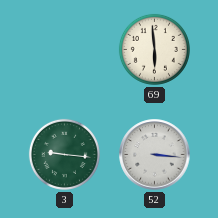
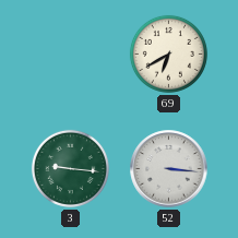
69: 5:59 -> 6:40
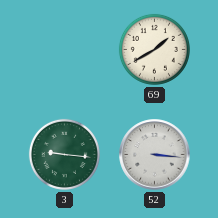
69: 6:40 -> 1:40
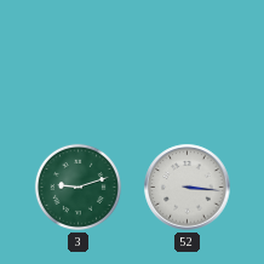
69: 1:40 -> none
3: 9:16 -> 9:12
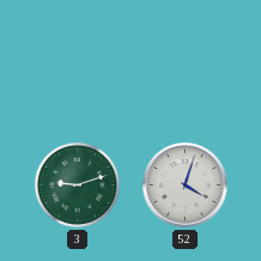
52: 3:16 -> 4:03
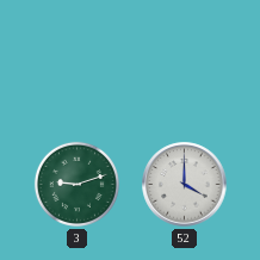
52: 4:03 -> 4:00
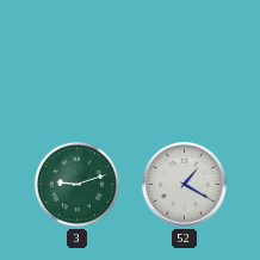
52: 4:00 -> 1:20
